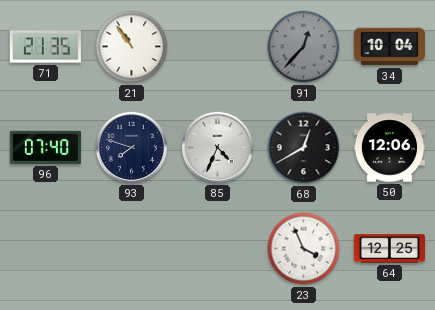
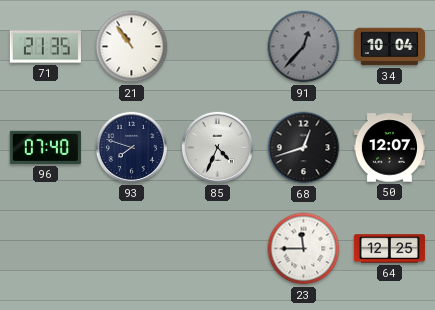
68: 12:40 -> 12:42
50: 12:06 -> 12:07
23: 3:56 -> 11:45
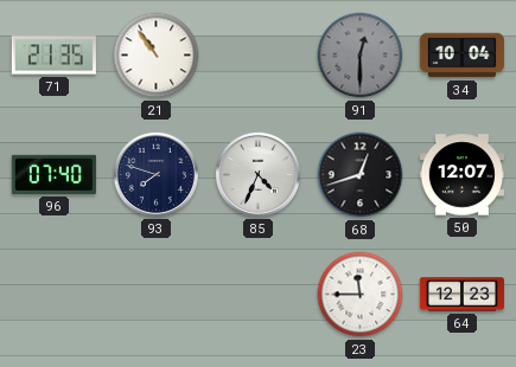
91: 12:37 -> 12:30
64: 12:25 -> 12:23
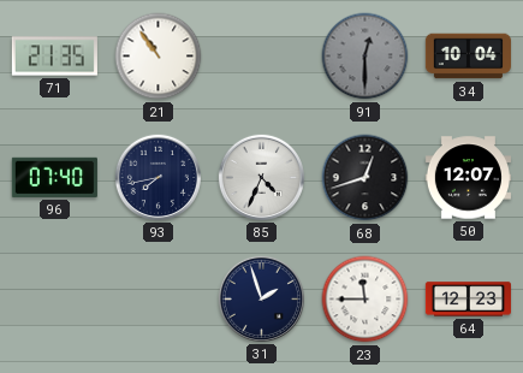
93: 7:48 -> 7:43
31: none -> 1:57
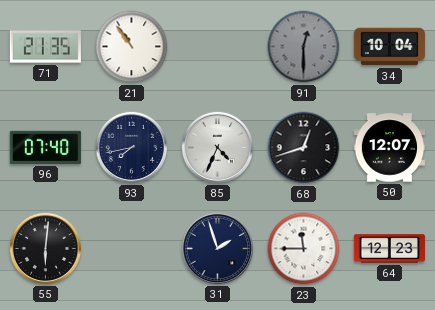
55: none -> 6:01
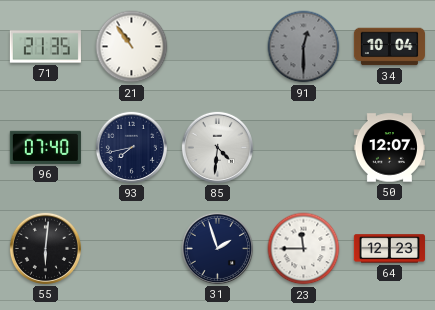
85: 4:34 -> 4:31
68: 12:42 -> none
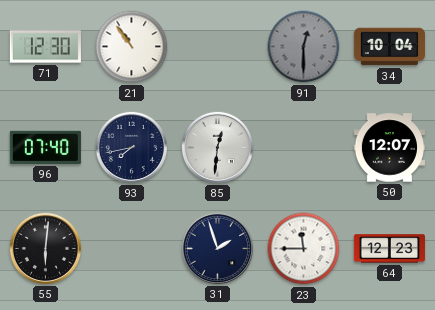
71: 21:35 -> 12:30
85: 4:31 -> 12:31
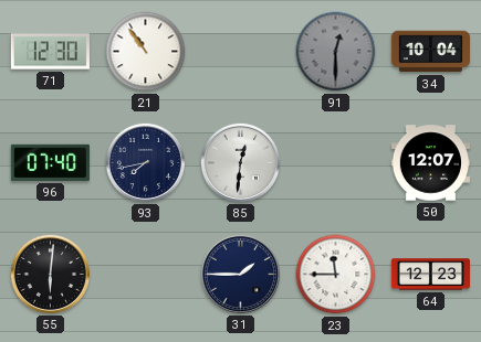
31: 1:57 -> 1:45
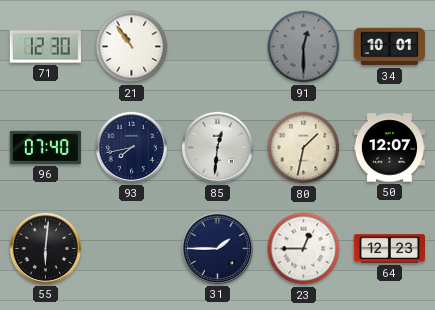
34: 10:04 -> 10:01
80: none -> 1:32
23: 11:45 -> 12:45
